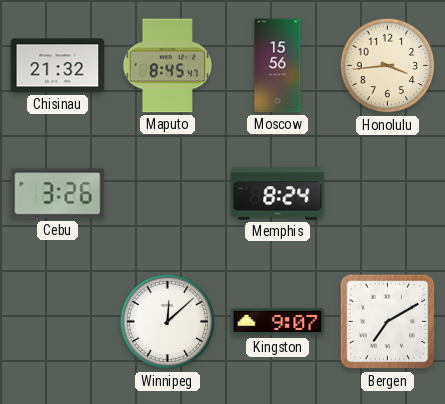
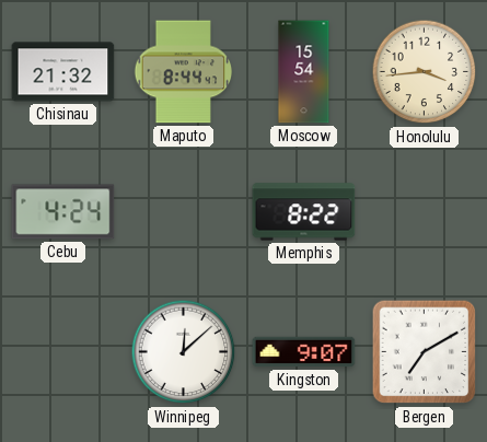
Maputo: 8:45 -> 8:44
Moscow: 15:56 -> 15:54
Cebu: 3:26 -> 4:24
Memphis: 8:24 -> 8:22
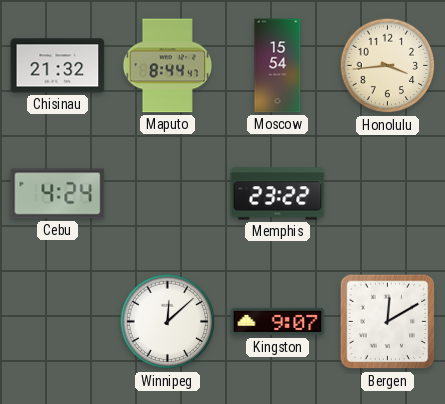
Memphis: 8:22 -> 23:22
Bergen: 7:10 -> 12:10
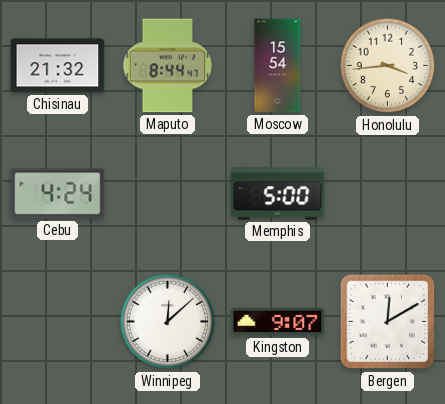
Memphis: 23:22 -> 5:00
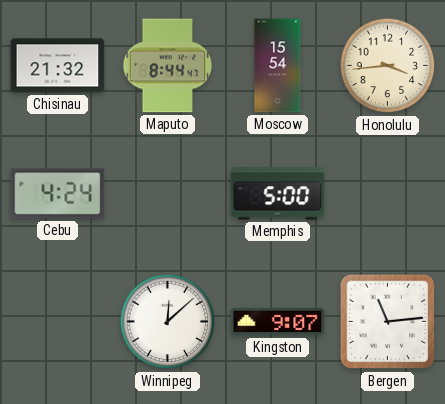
Bergen: 12:10 -> 11:14
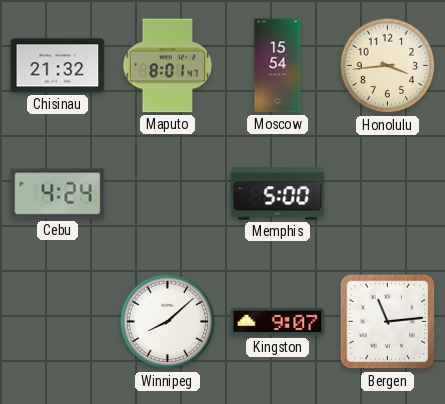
Maputo: 8:44 -> 8:01
Winnipeg: 12:08 -> 8:08
